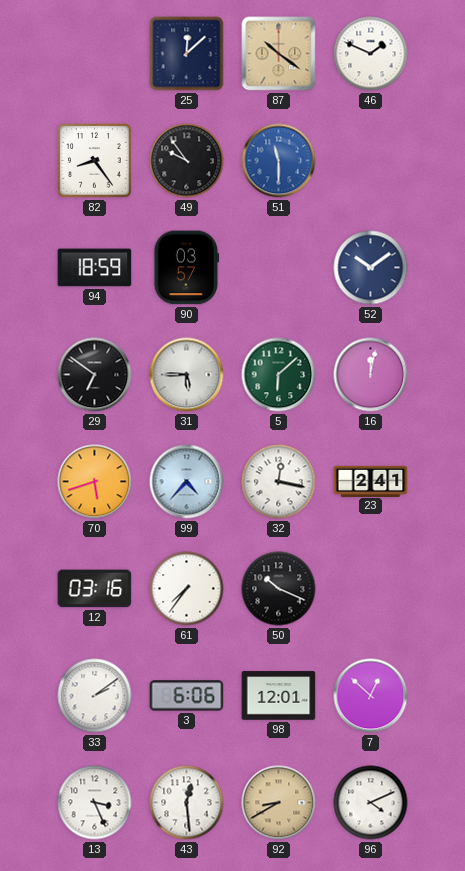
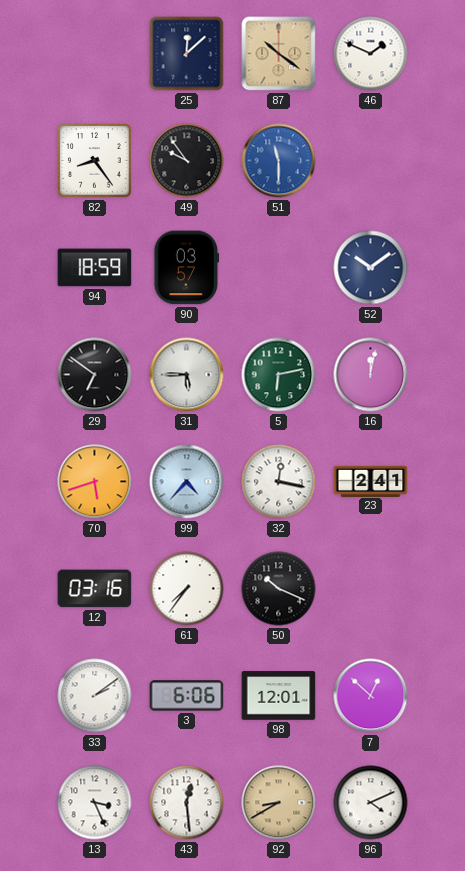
5: 6:08 -> 6:13
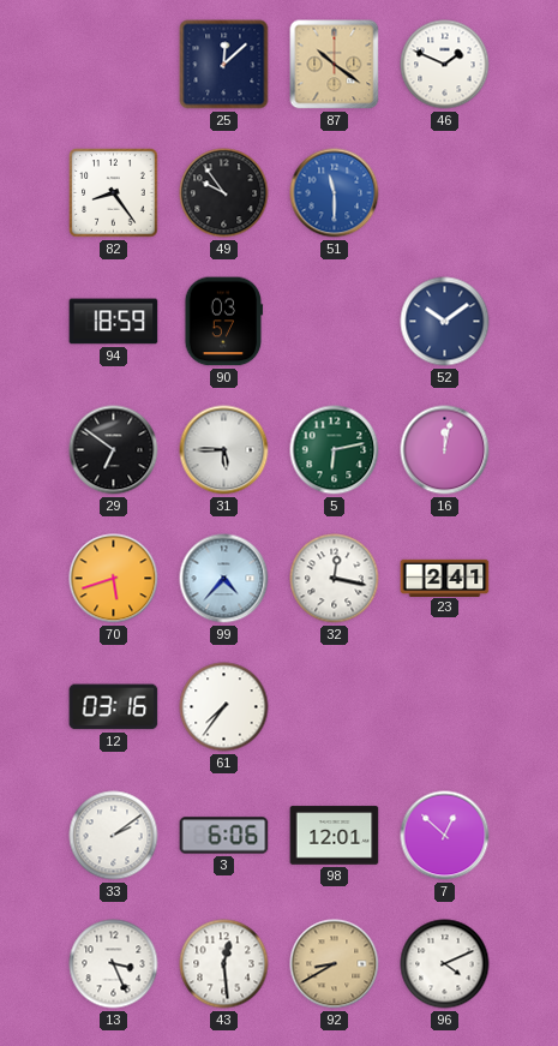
50: 10:19 -> none
